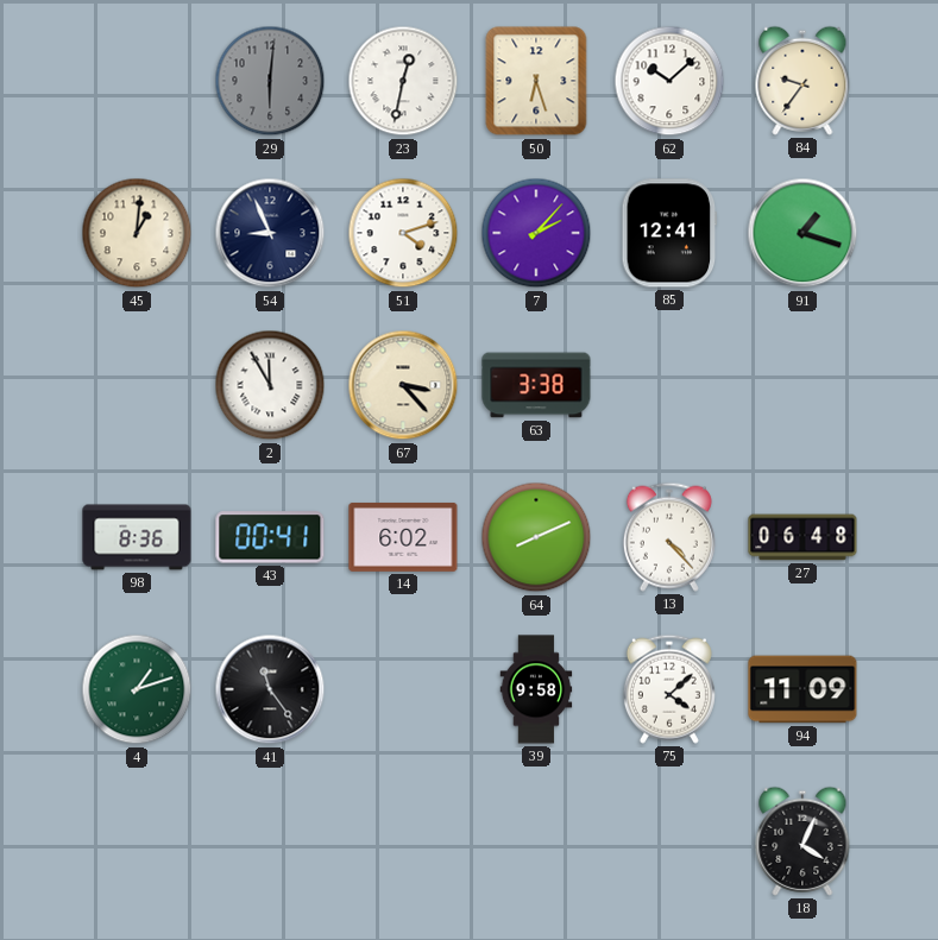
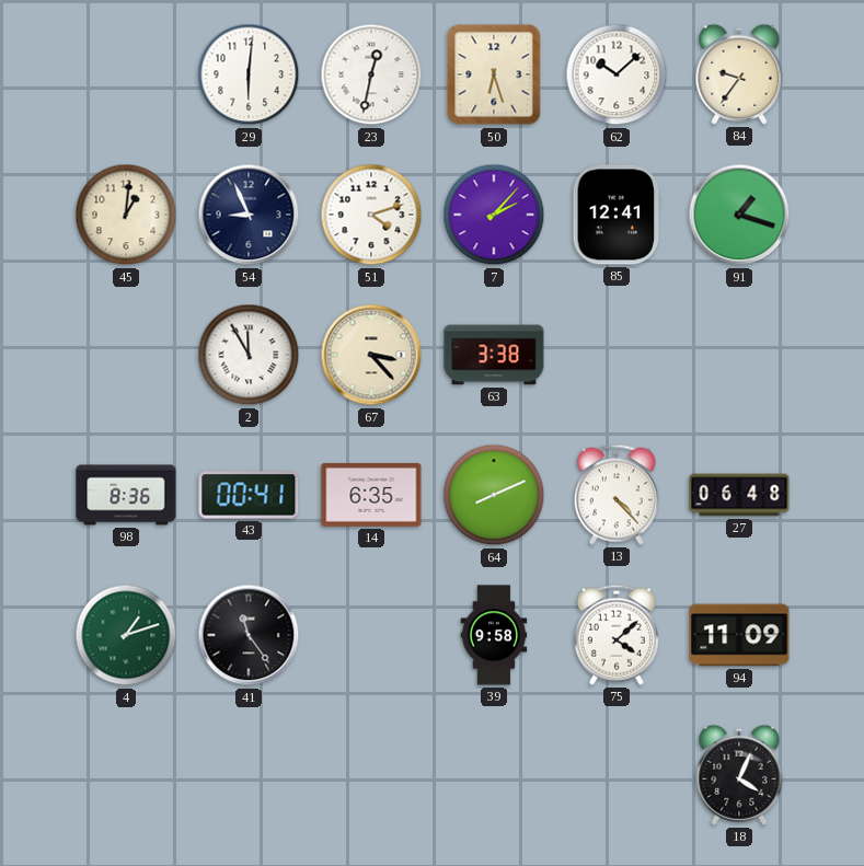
29 dial: grey -> white
14: 6:02 -> 6:35
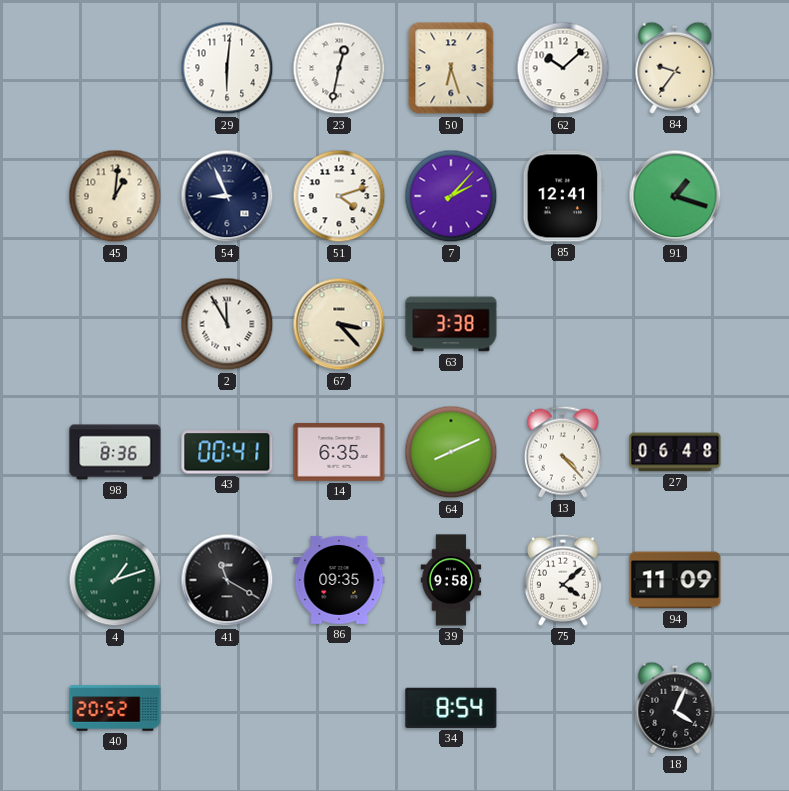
41: 11:24 -> 11:20
86: none -> 09:35
40: none -> 20:52
34: none -> 8:54
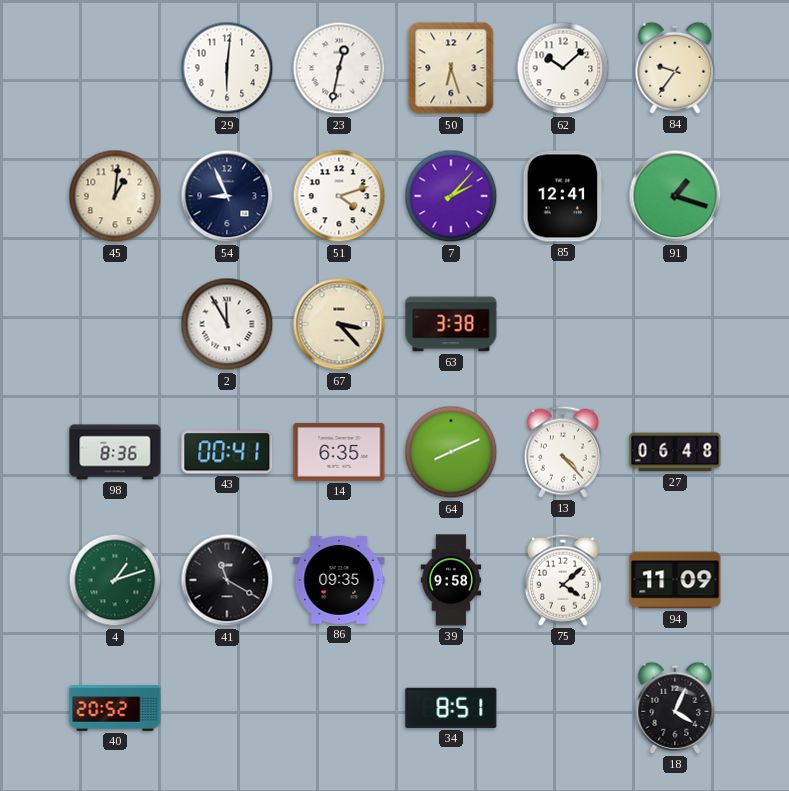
34: 8:54 -> 8:51
